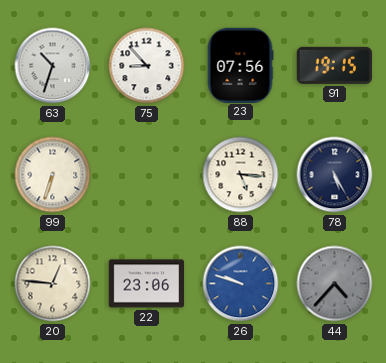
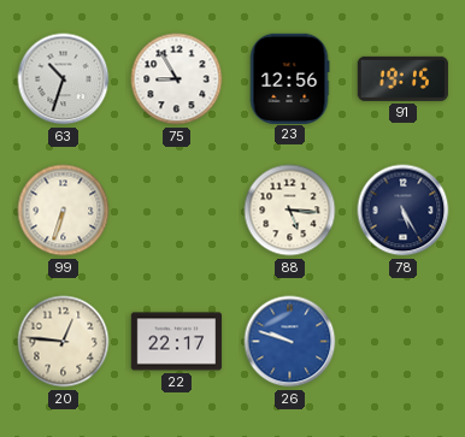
75: 8:53 -> 8:55
23: 07:56 -> 12:56
22: 23:06 -> 22:17
44: 4:37 -> none
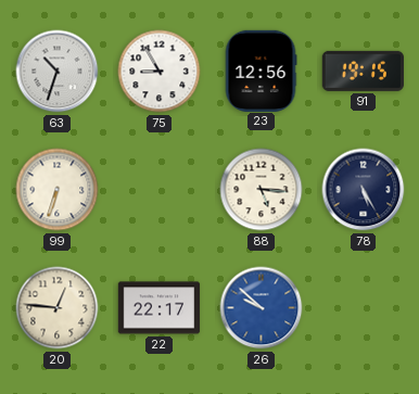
26: 9:48 -> 9:52
